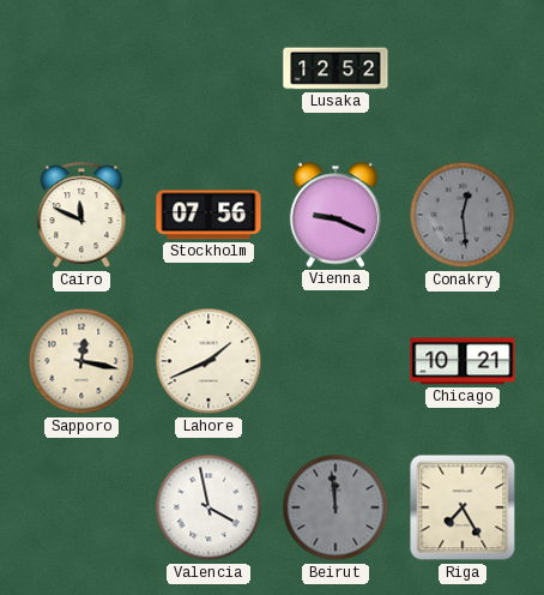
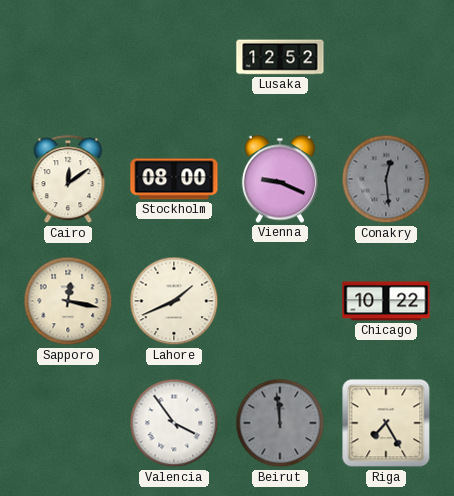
Cairo: 11:49 -> 12:09
Stockholm: 07:56 -> 08:00
Chicago: 10:21 -> 10:22
Valencia: 3:58 -> 3:54
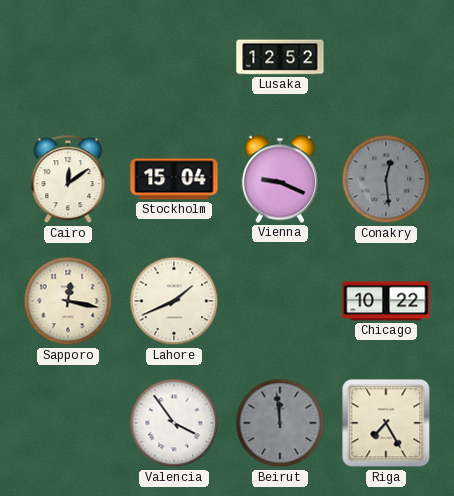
Stockholm: 08:00 -> 15:04
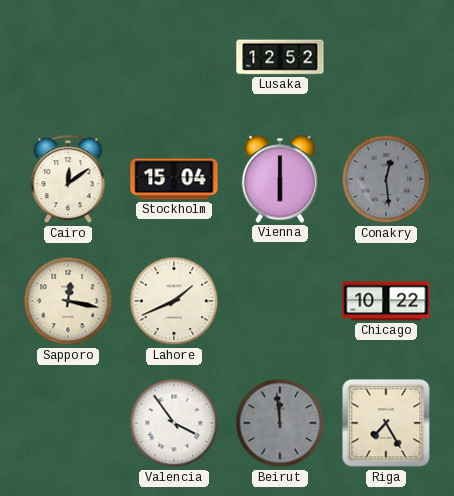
Vienna: 9:19 -> 6:00
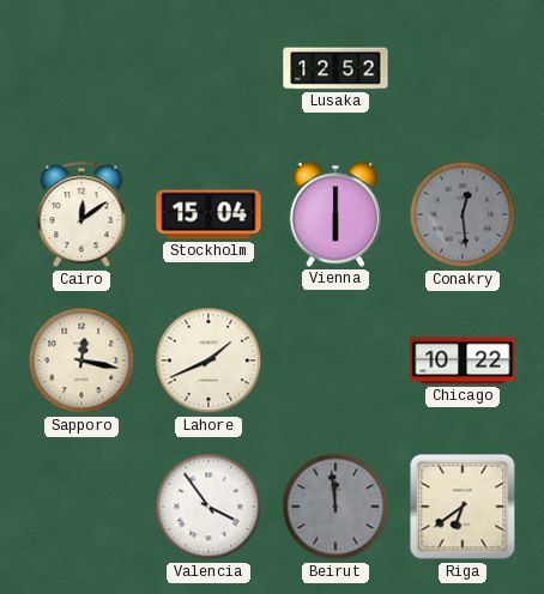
Riga: 7:25 -> 6:39
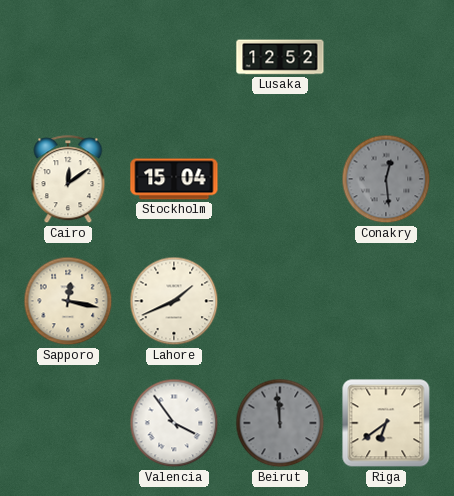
Vienna: 6:00 -> none
Chicago: 10:22 -> none
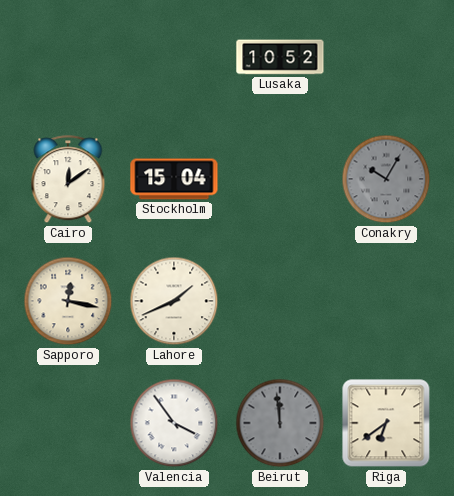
Lusaka: 12:52 -> 10:52
Conakry: 12:29 -> 10:05
